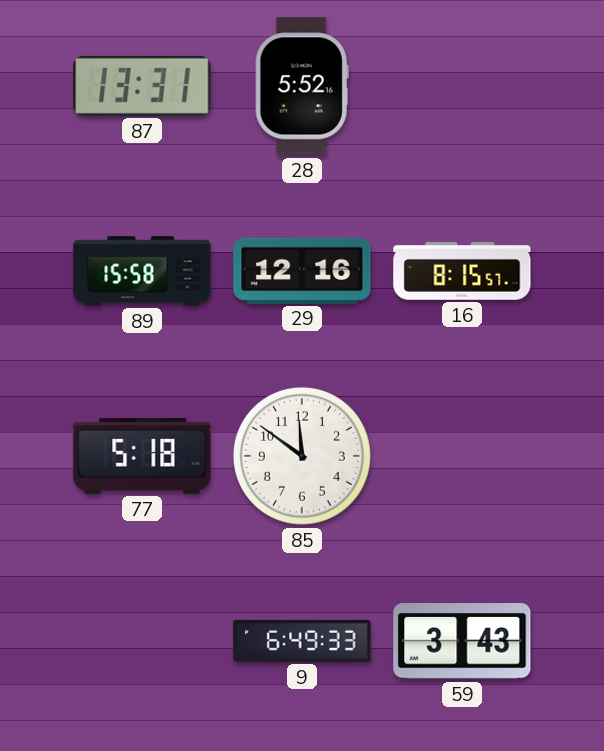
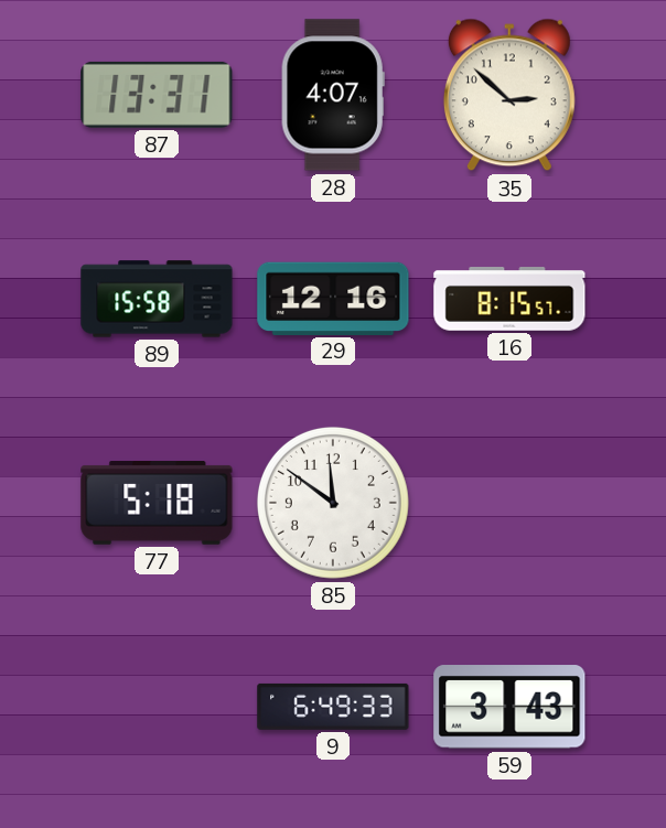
28: 5:52 -> 4:07
35: none -> 2:52
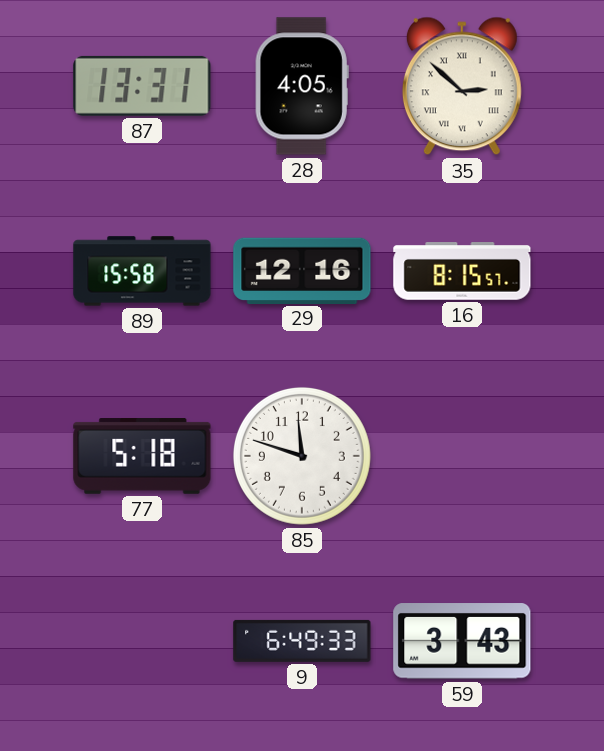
28: 4:07 -> 4:05
35 numerals: Arabic -> Roman
85: 11:51 -> 11:48
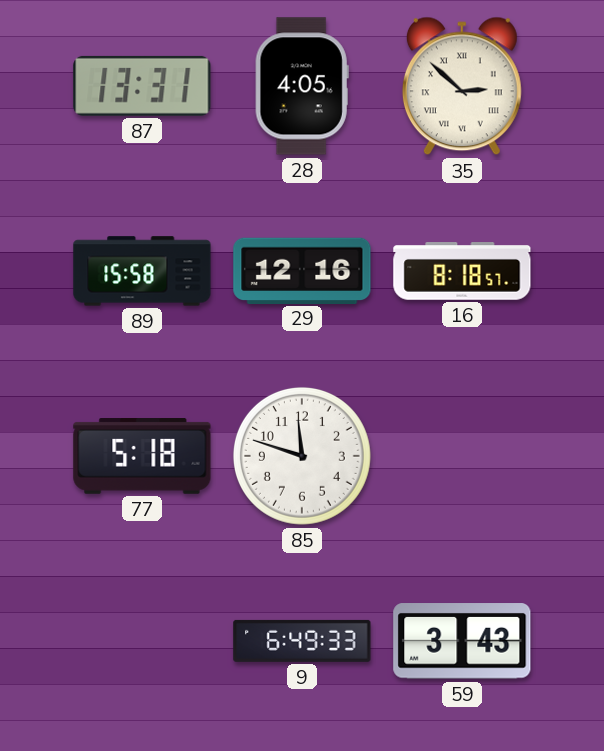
16: 8:15 -> 8:18
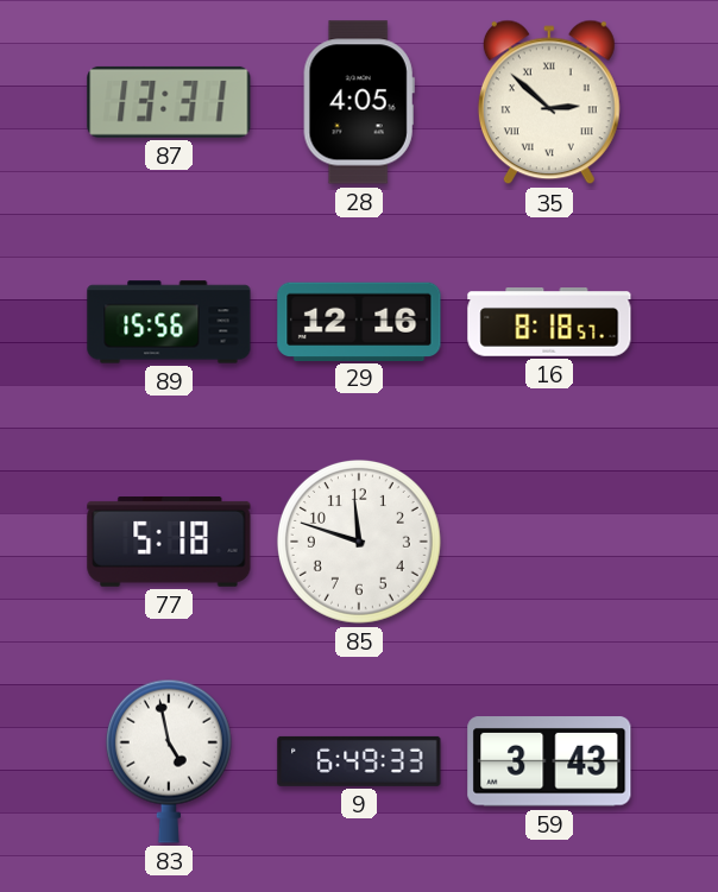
89: 15:58 -> 15:56
83: none -> 4:58
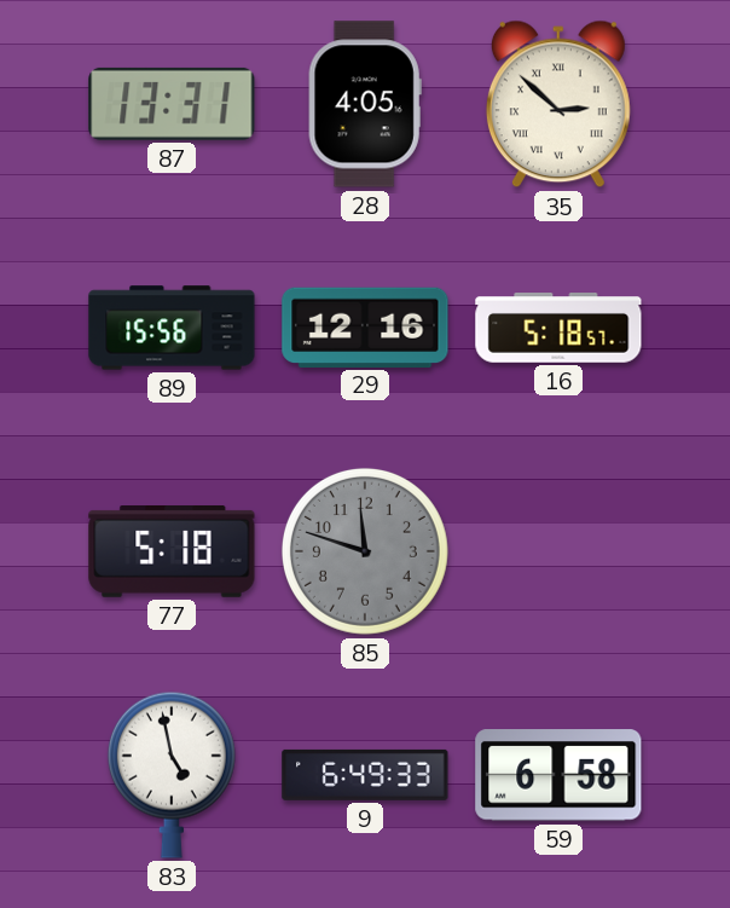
16: 8:18 -> 5:18
85 dial: white -> grey
59: 3:43 -> 6:58
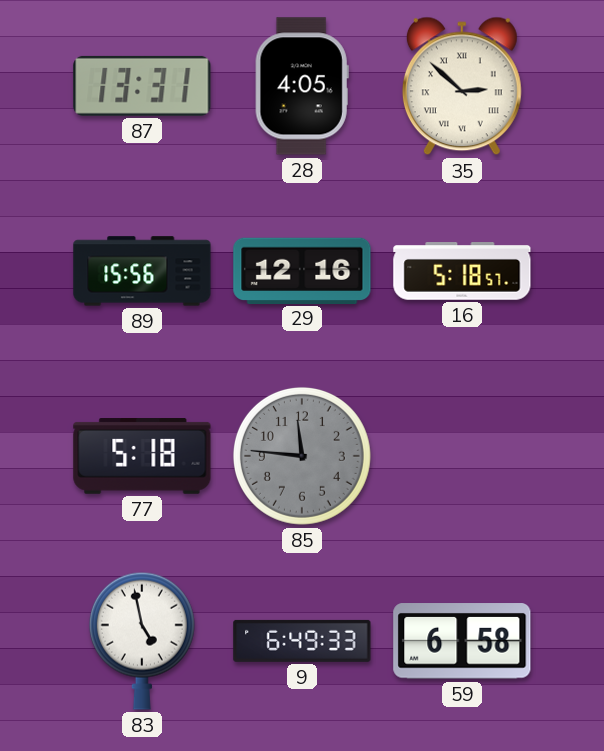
85: 11:48 -> 11:46
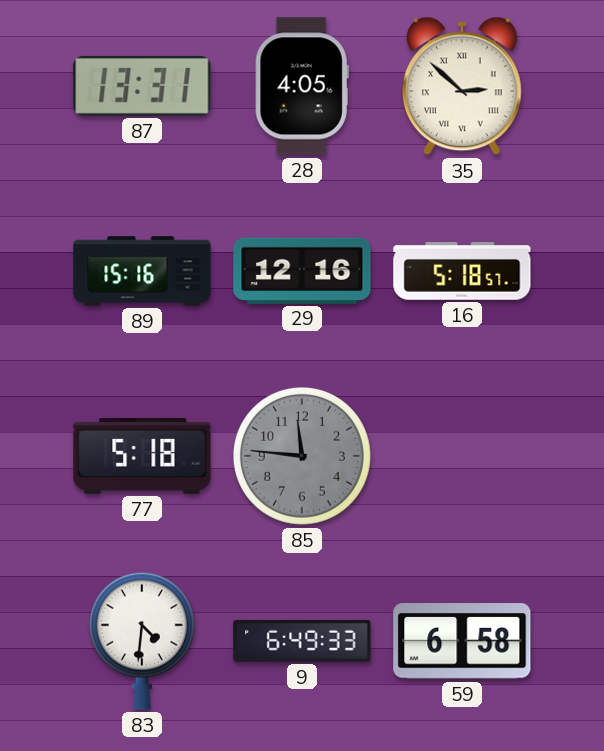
89: 15:56 -> 15:16
83: 4:58 -> 4:31
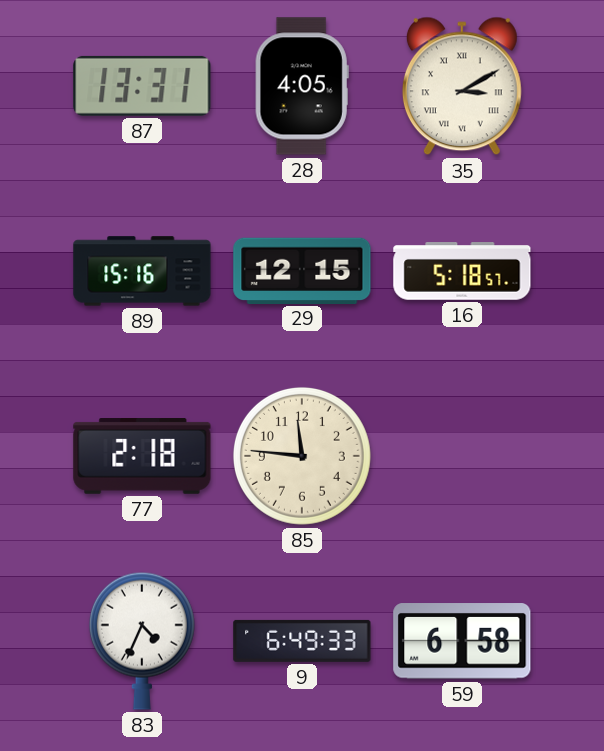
35: 2:52 -> 3:10
29: 12:16 -> 12:15
77: 5:18 -> 2:18
85 dial: grey -> cream
83: 4:31 -> 4:34
